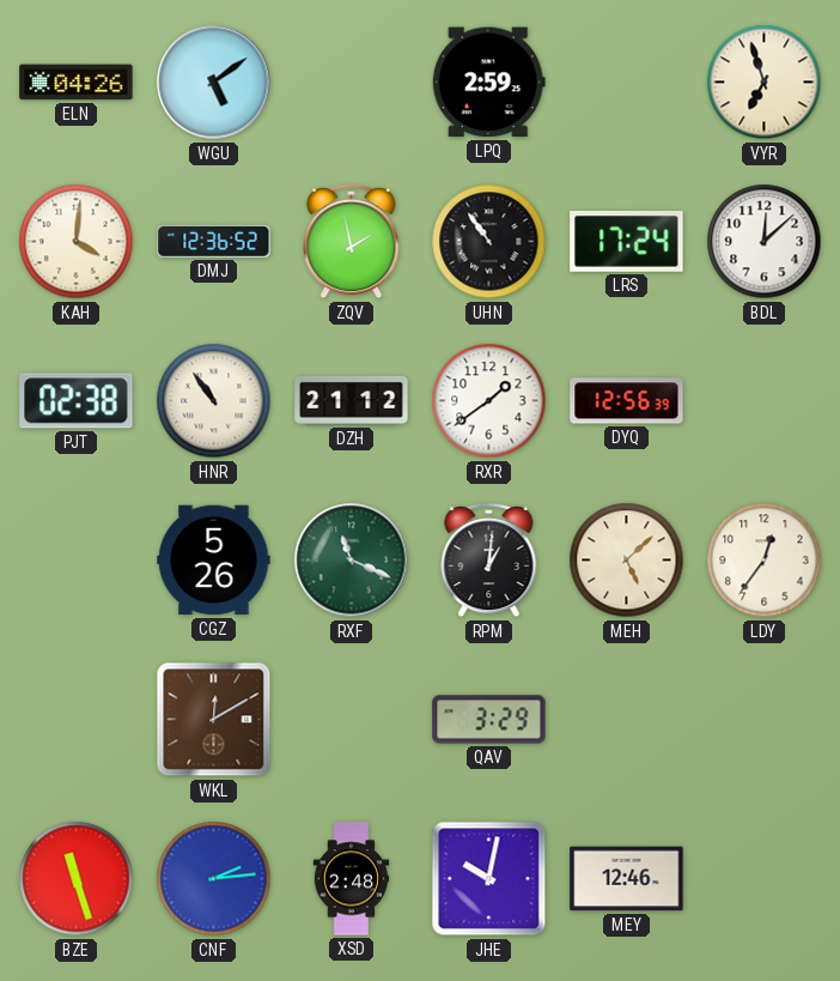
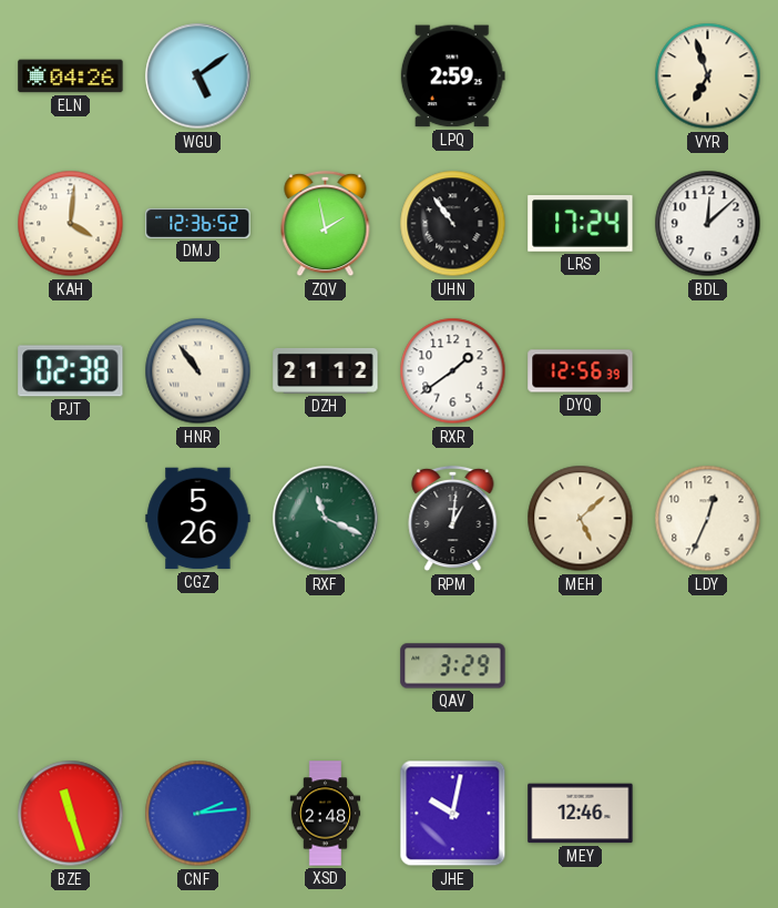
LDY: 12:36 -> 12:34
WKL: 12:10 -> none
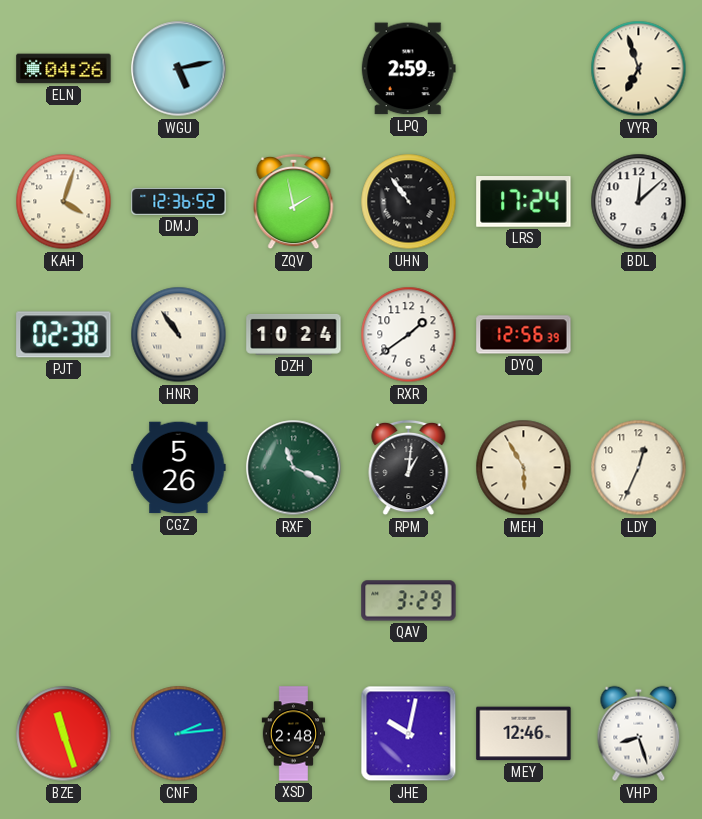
WGU: 5:09 -> 5:13
KAH: 4:01 -> 4:03
DZH: 21:12 -> 10:24
MEH: 5:08 -> 5:55
VHP: none -> 8:27
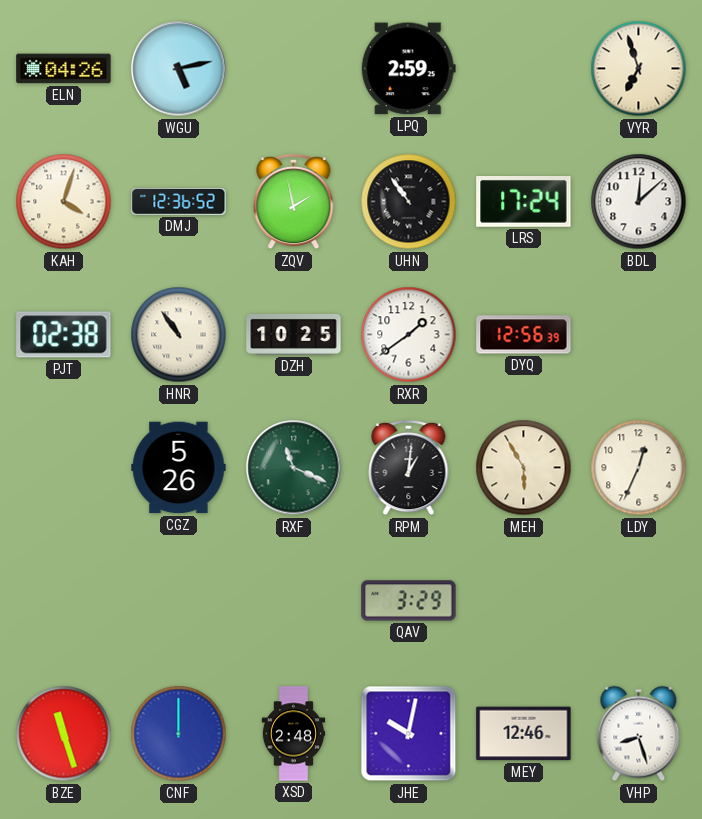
DZH: 10:24 -> 10:25
CNF: 2:14 -> 12:00
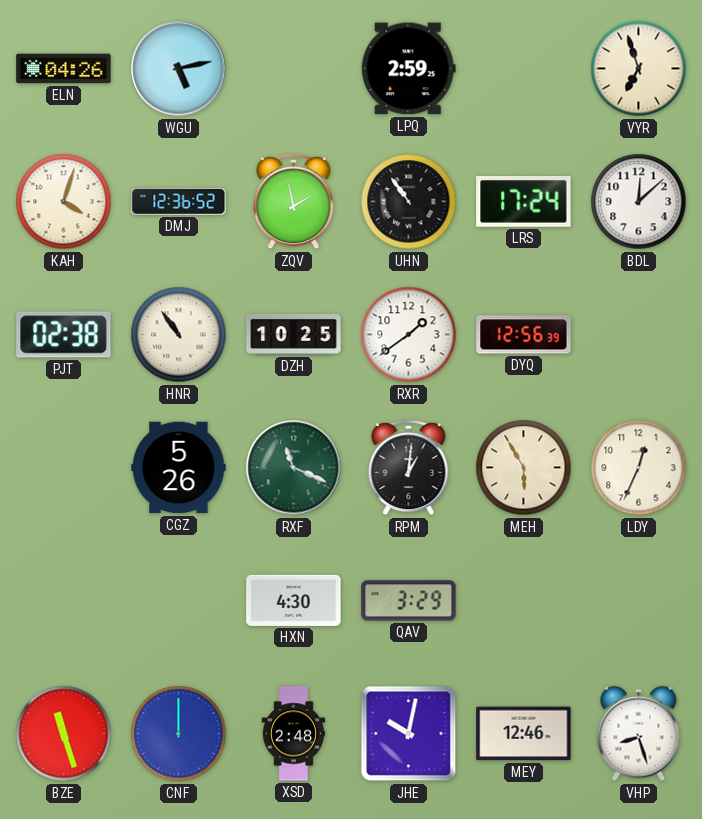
HXN: none -> 4:30
